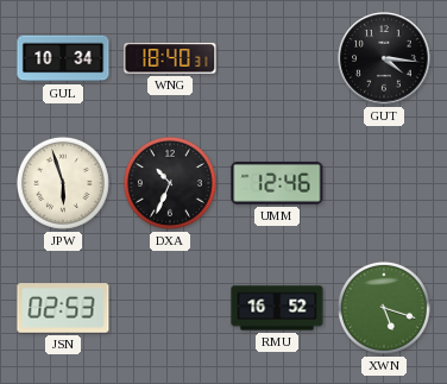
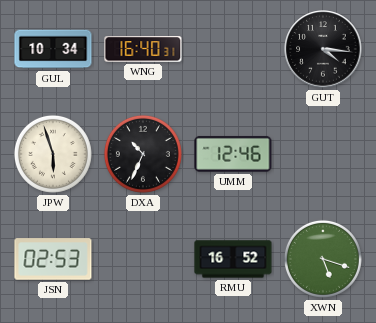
WNG: 18:40 -> 16:40
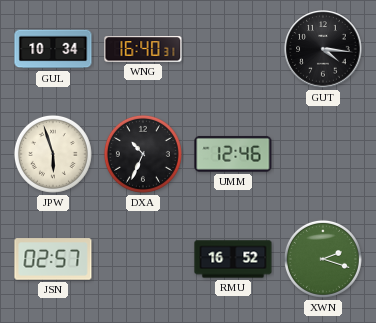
JSN: 02:53 -> 02:57
XWN: 5:18 -> 2:18
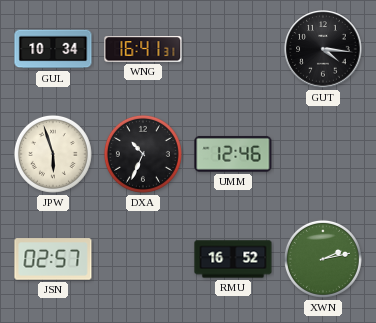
WNG: 16:40 -> 16:41
XWN: 2:18 -> 2:13
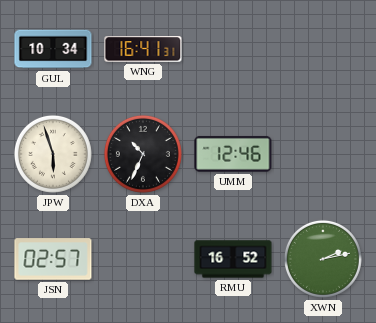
GUT: 4:16 -> none
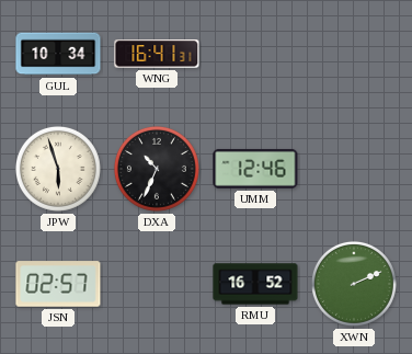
XWN: 2:13 -> 2:11
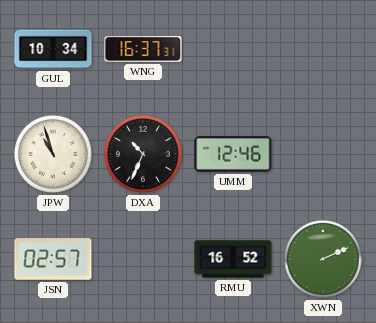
WNG: 16:41 -> 16:37
JPW: 5:57 -> 10:57
